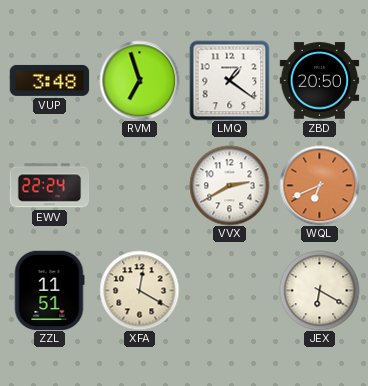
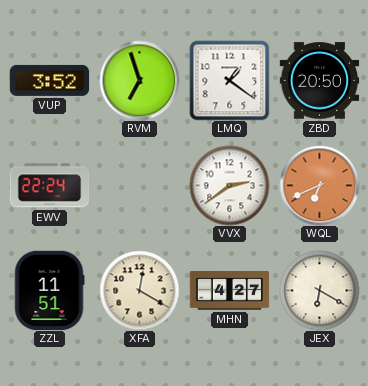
VUP: 3:48 -> 3:52
VVX: 2:40 -> 2:39
MHN: none -> 4:27
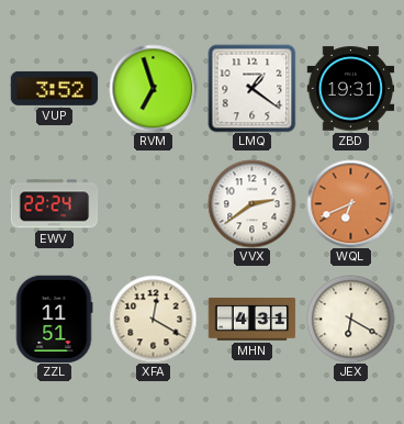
ZBD: 20:50 -> 19:31
MHN: 4:27 -> 4:31
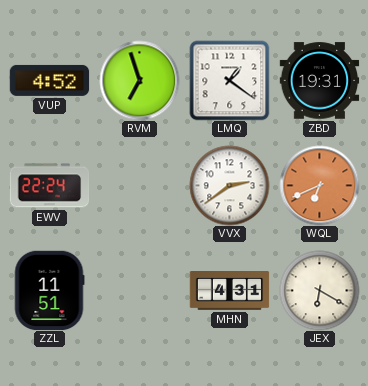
VUP: 3:52 -> 4:52
XFA: 12:20 -> none
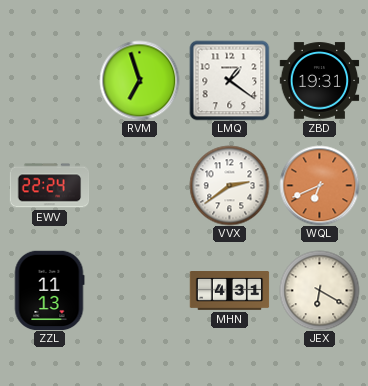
VUP: 4:52 -> none
ZZL: 11:51 -> 11:13
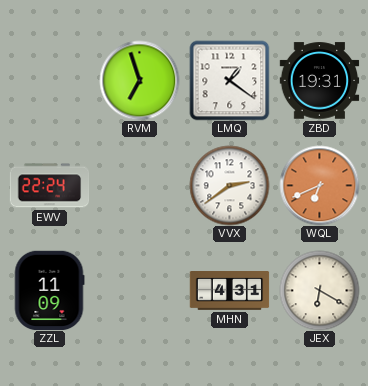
ZZL: 11:13 -> 11:09
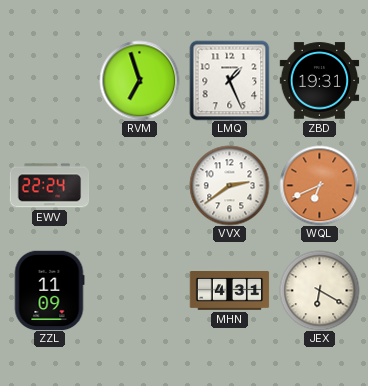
LMQ: 1:21 -> 1:26
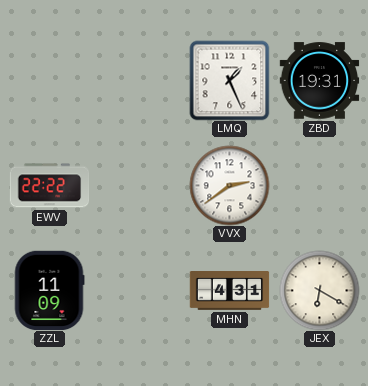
RVM: 6:57 -> none
EWV: 22:24 -> 22:22
WQL: 6:41 -> none
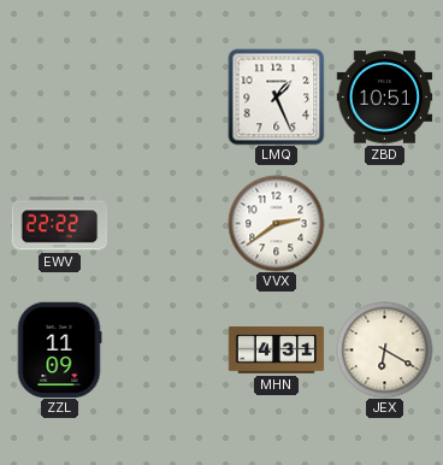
ZBD: 19:31 -> 10:51
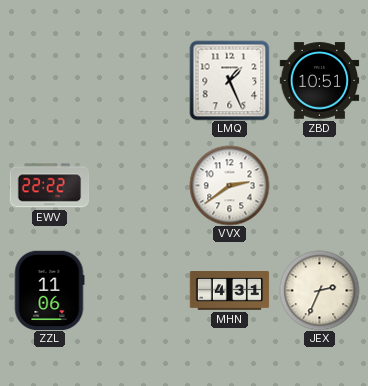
ZZL: 11:09 -> 11:06
JEX: 6:20 -> 2:34
